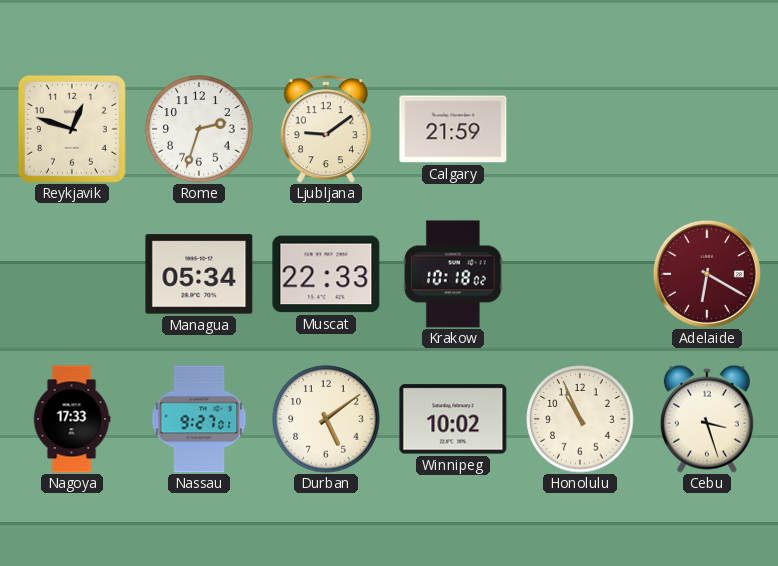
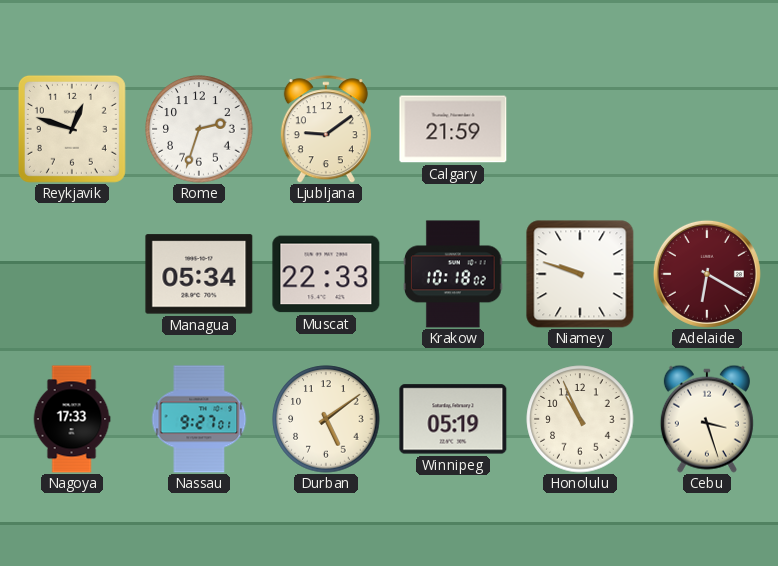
Niamey: none -> 9:48
Winnipeg: 10:02 -> 05:19
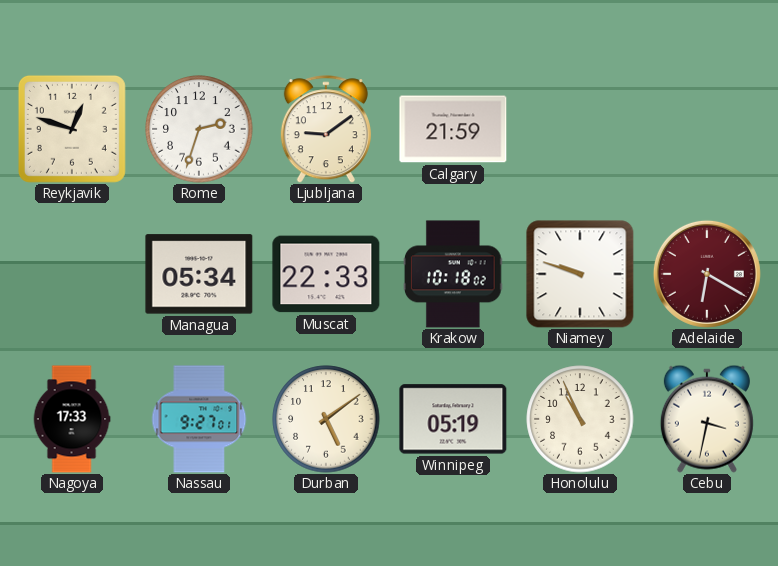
Cebu: 3:27 -> 3:32
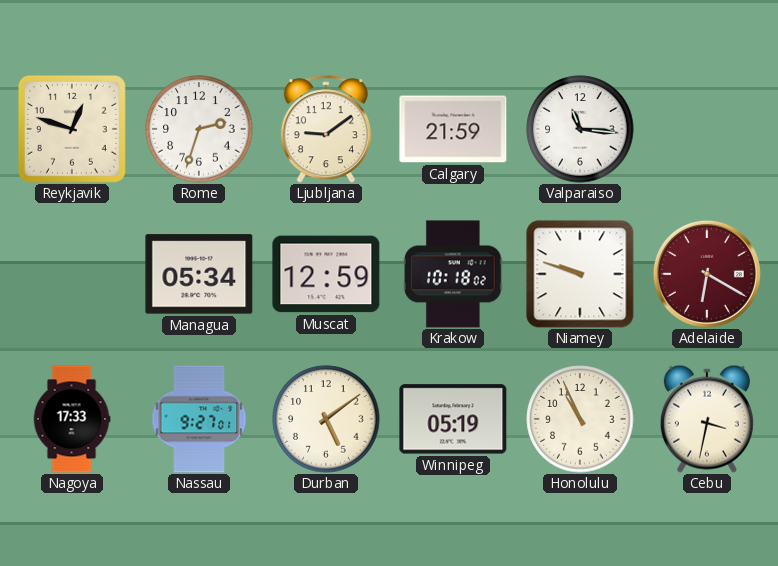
Valparaiso: none -> 11:16
Muscat: 22:33 -> 12:59
